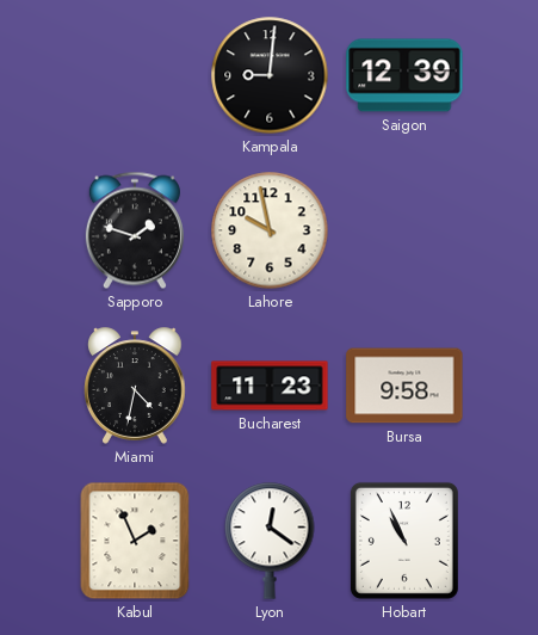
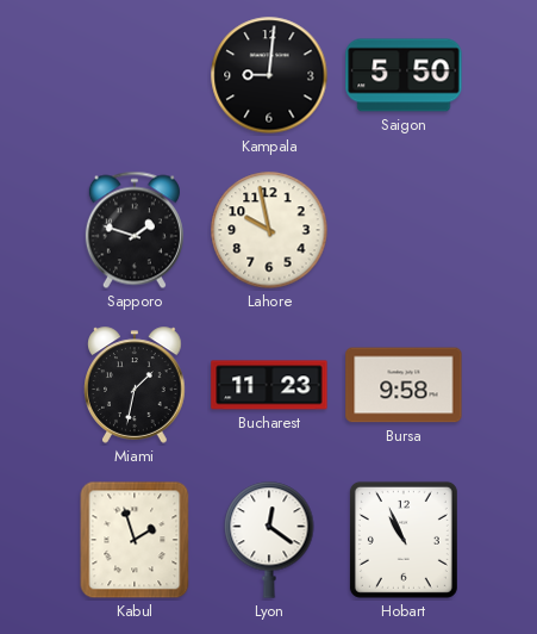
Saigon: 12:39 -> 5:50
Miami: 4:32 -> 1:32
Kabul: 1:56 -> 1:57
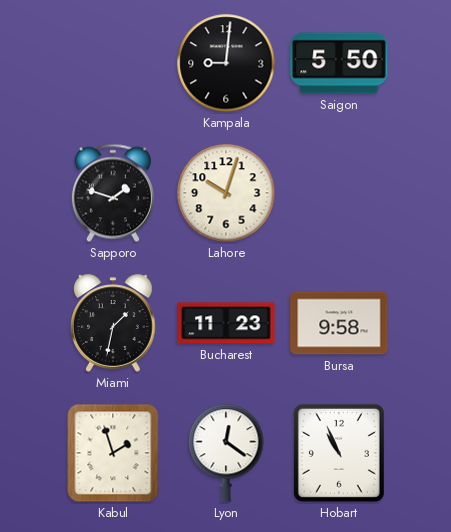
Lahore: 9:58 -> 10:03
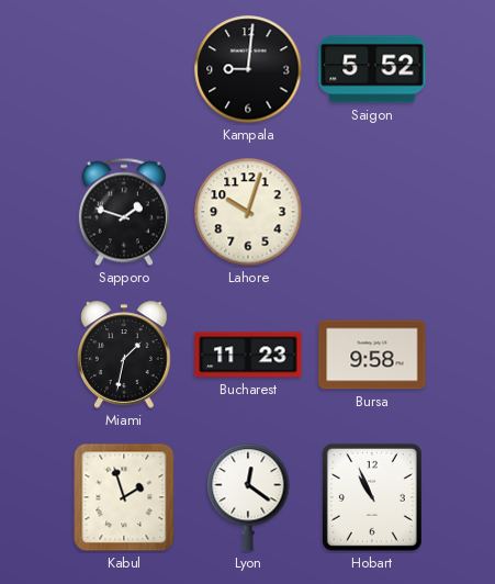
Saigon: 5:50 -> 5:52
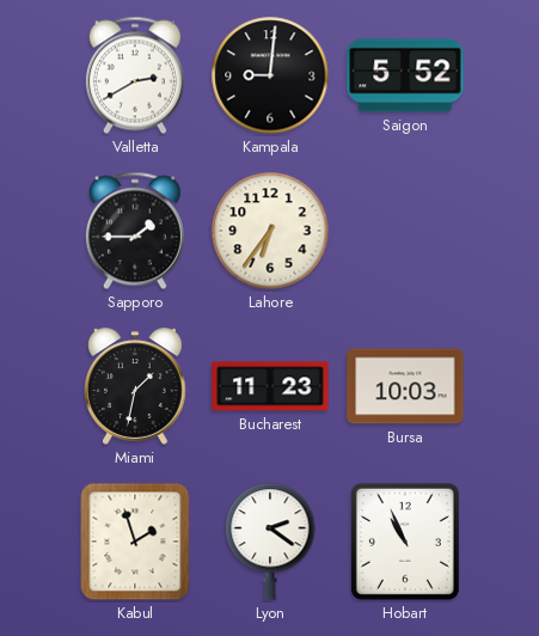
Valletta: none -> 2:40
Sapporo: 1:48 -> 1:45
Lahore: 10:03 -> 6:36
Bursa: 9:58 -> 10:03
Lyon: 12:21 -> 2:21
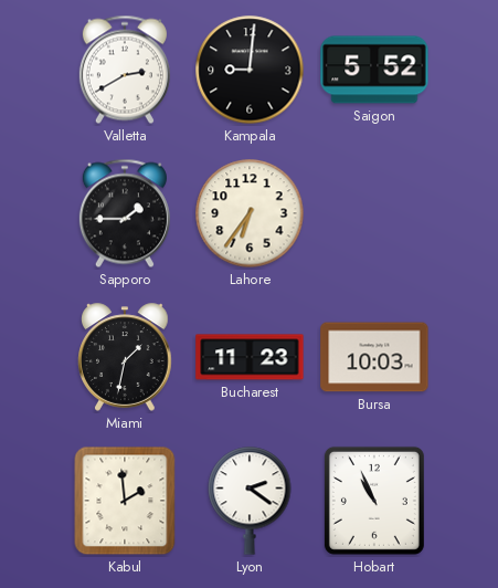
Kabul: 1:57 -> 1:59
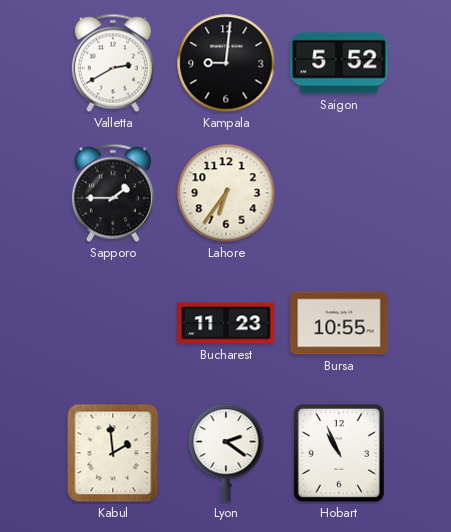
Miami: 1:32 -> none
Bursa: 10:03 -> 10:55
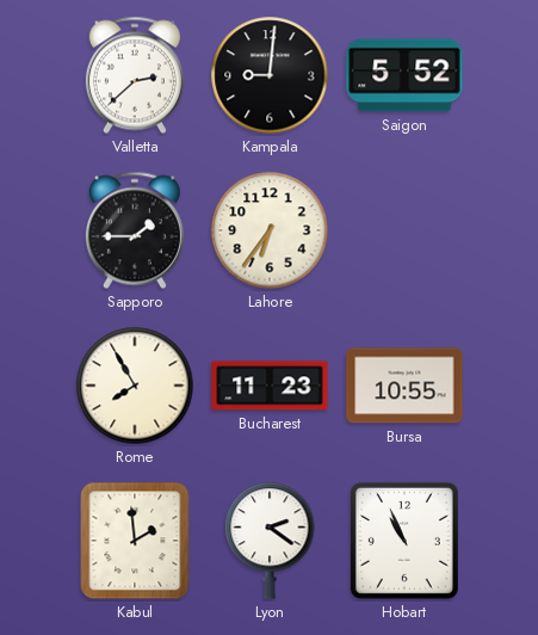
Valletta: 2:40 -> 2:38
Rome: none -> 7:55
